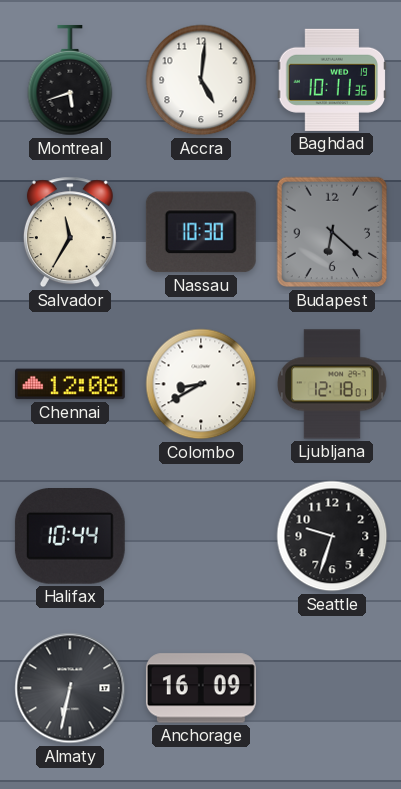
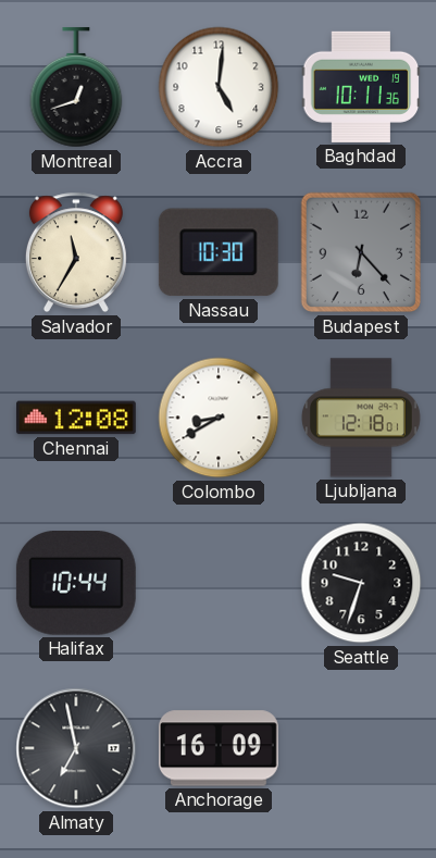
Montreal: 5:42 -> 12:42
Budapest: 6:22 -> 6:23
Almaty: 6:32 -> 6:58
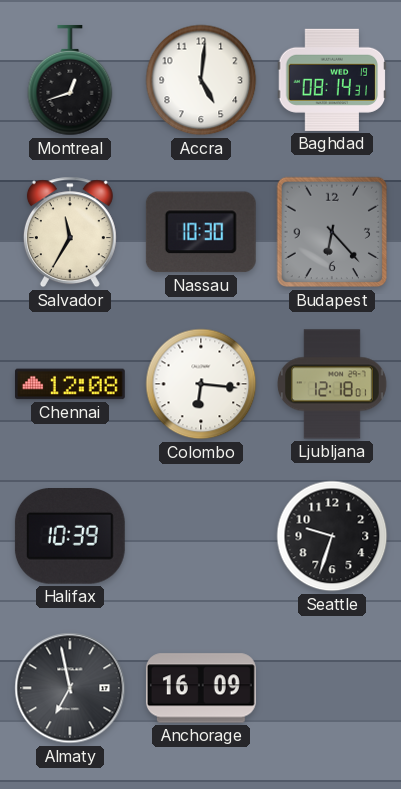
Baghdad: 10:11 -> 08:14
Colombo: 8:40 -> 6:16
Halifax: 10:44 -> 10:39
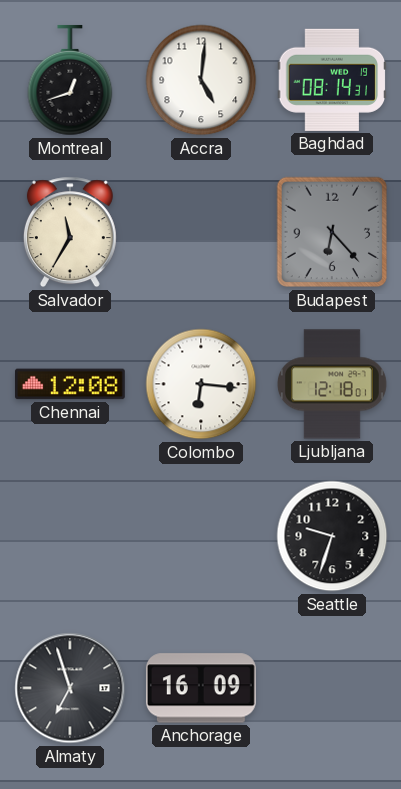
Nassau: 10:30 -> none
Halifax: 10:39 -> none
Almaty: 6:58 -> 6:57
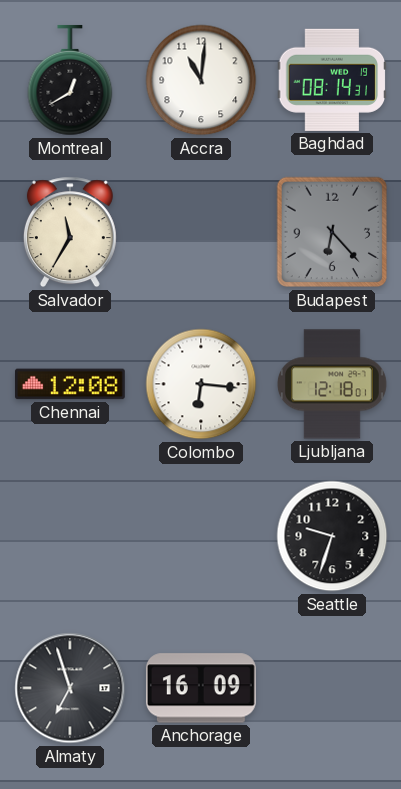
Montreal: 12:42 -> 12:40
Accra: 5:01 -> 11:01
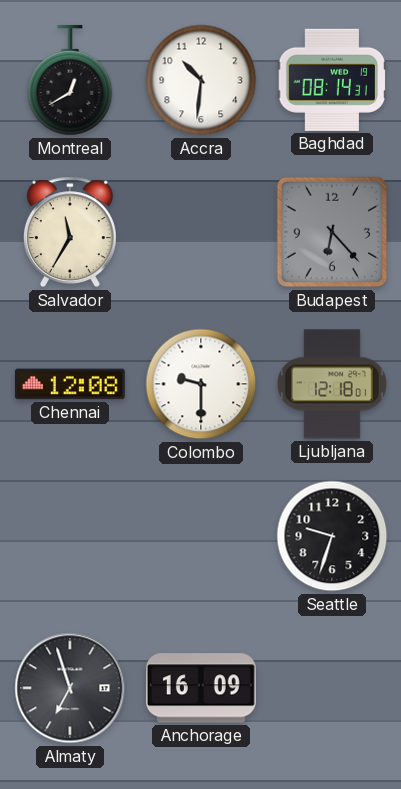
Accra: 11:01 -> 10:31
Colombo: 6:16 -> 9:30
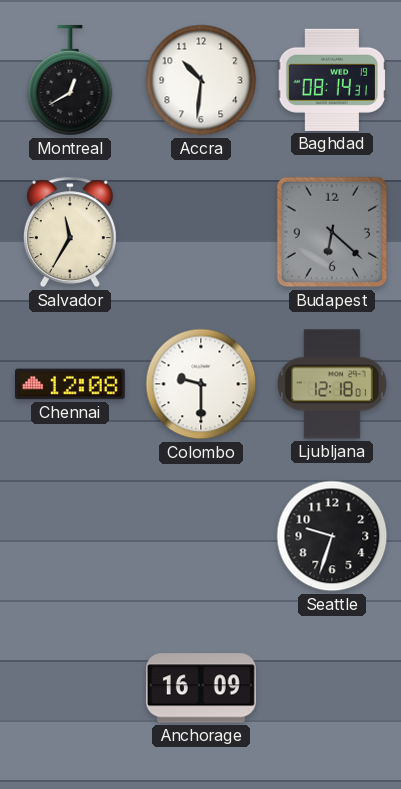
Budapest: 6:23 -> 6:22
Almaty: 6:57 -> none
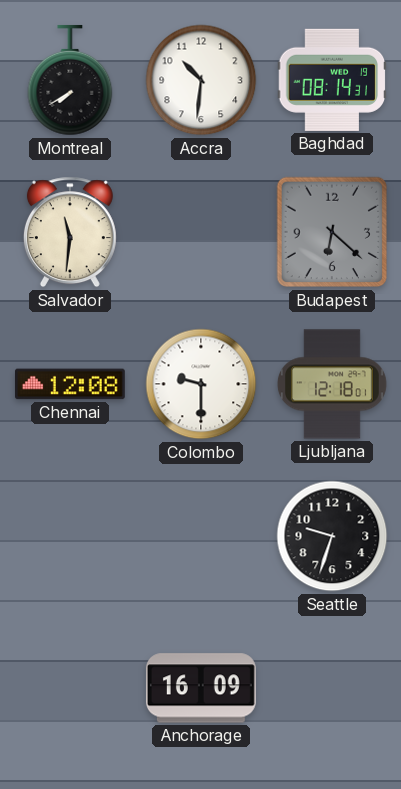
Montreal: 12:40 -> 7:40
Salvador: 11:35 -> 11:31
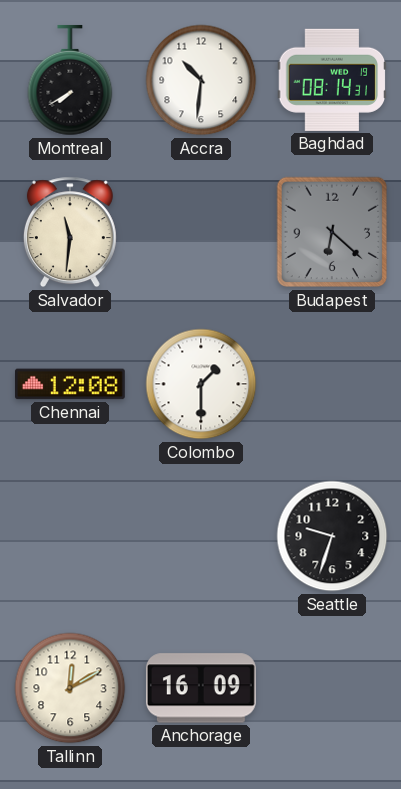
Colombo: 9:30 -> 1:30
Ljubljana: 12:18 -> none
Tallinn: none -> 12:10
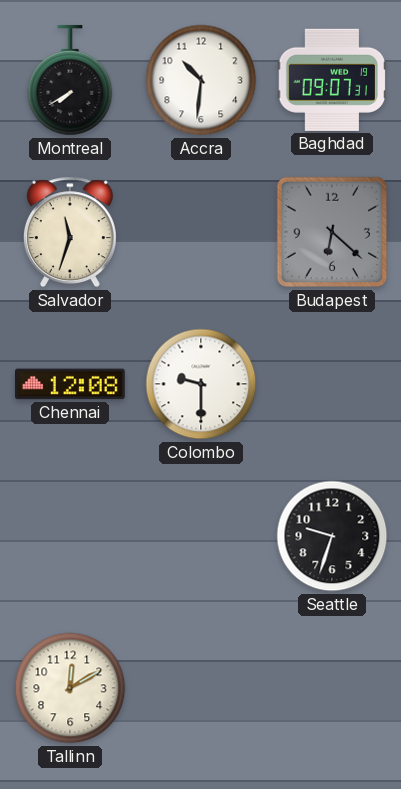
Baghdad: 08:14 -> 09:07
Salvador: 11:31 -> 11:33
Colombo: 1:30 -> 9:30
Anchorage: 16:09 -> none
